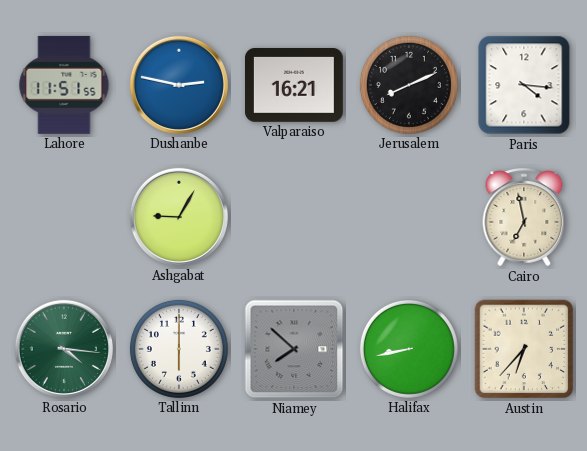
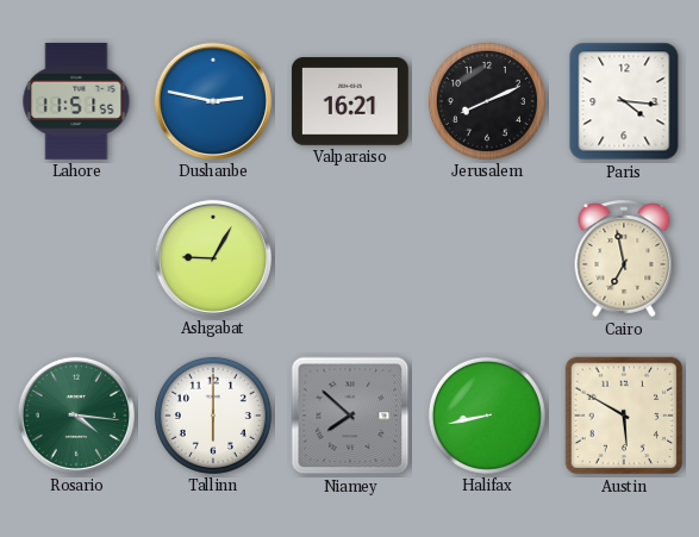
Austin: 6:37 -> 5:50
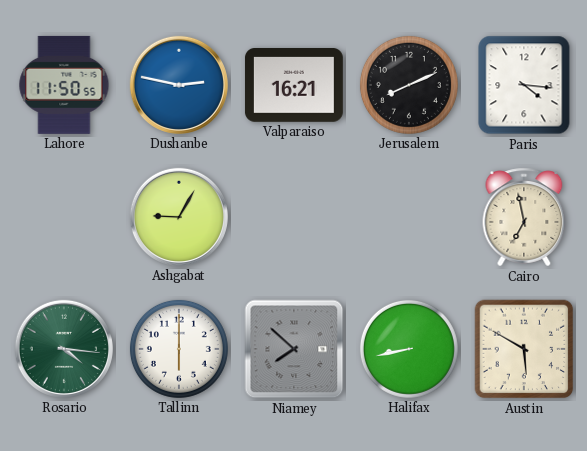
Lahore: 11:51 -> 11:50
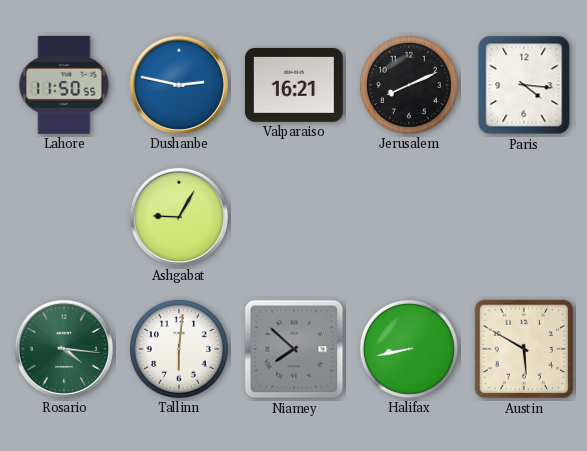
Cairo: 6:58 -> none
Tallinn: 6:00 -> 6:01
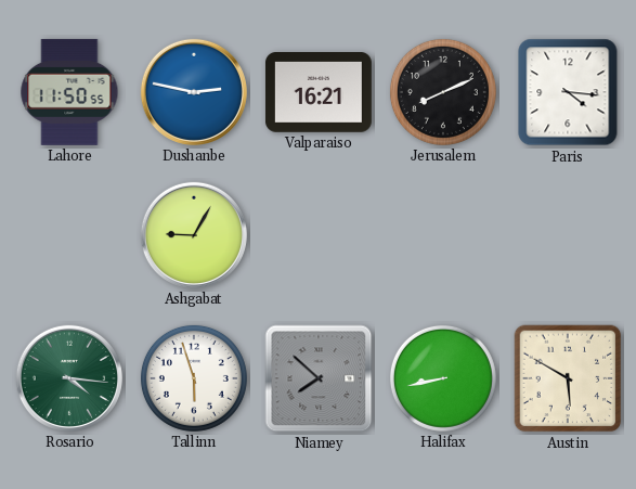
Tallinn: 6:01 -> 5:57
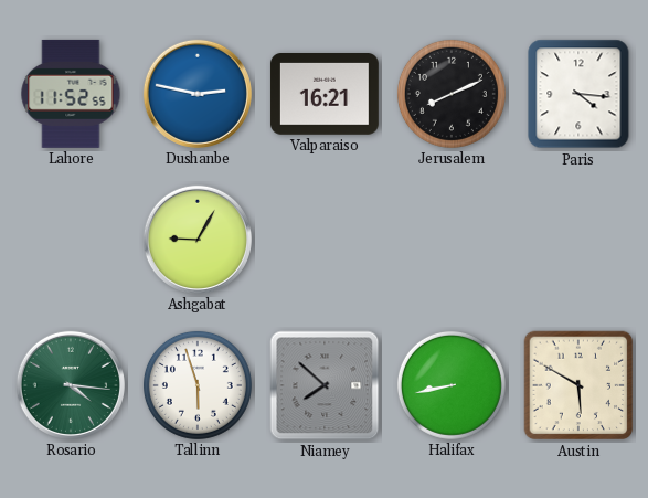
Lahore: 11:50 -> 11:52
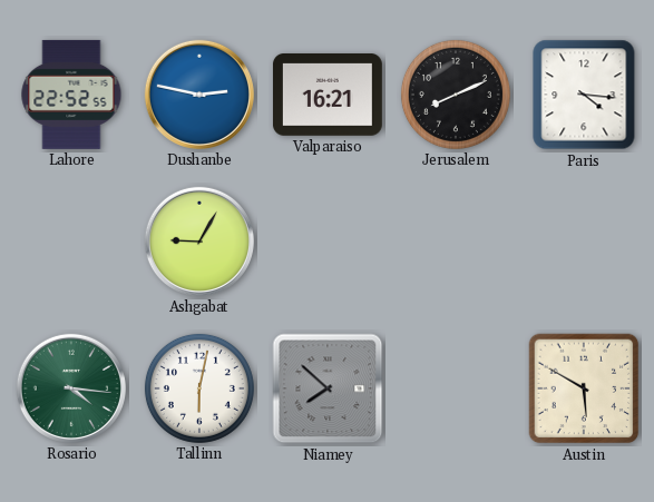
Lahore: 11:52 -> 22:52
Tallinn: 5:57 -> 6:02
Halifax: 8:43 -> none
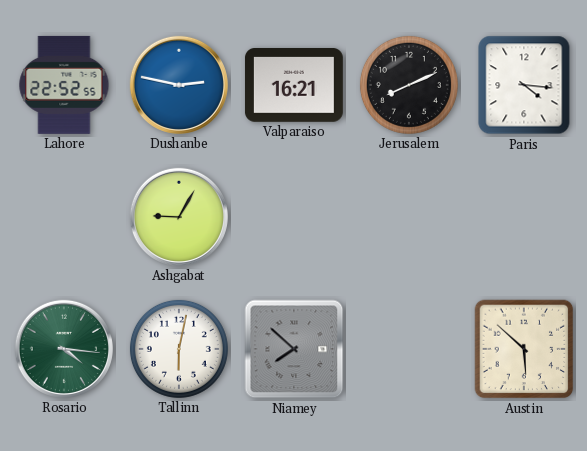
Austin: 5:50 -> 5:52
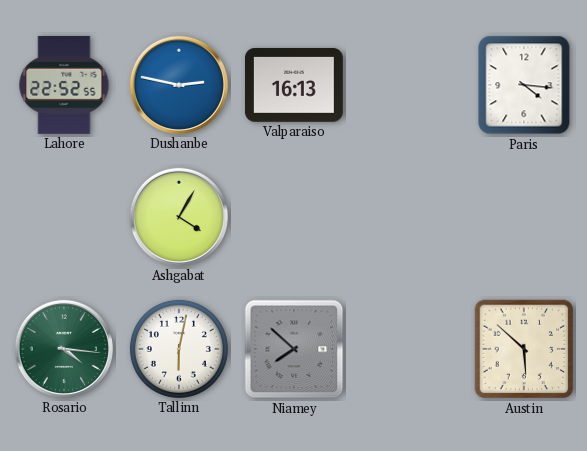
Valparaiso: 16:21 -> 16:13
Jerusalem: 8:11 -> none
Ashgabat: 9:05 -> 4:05
